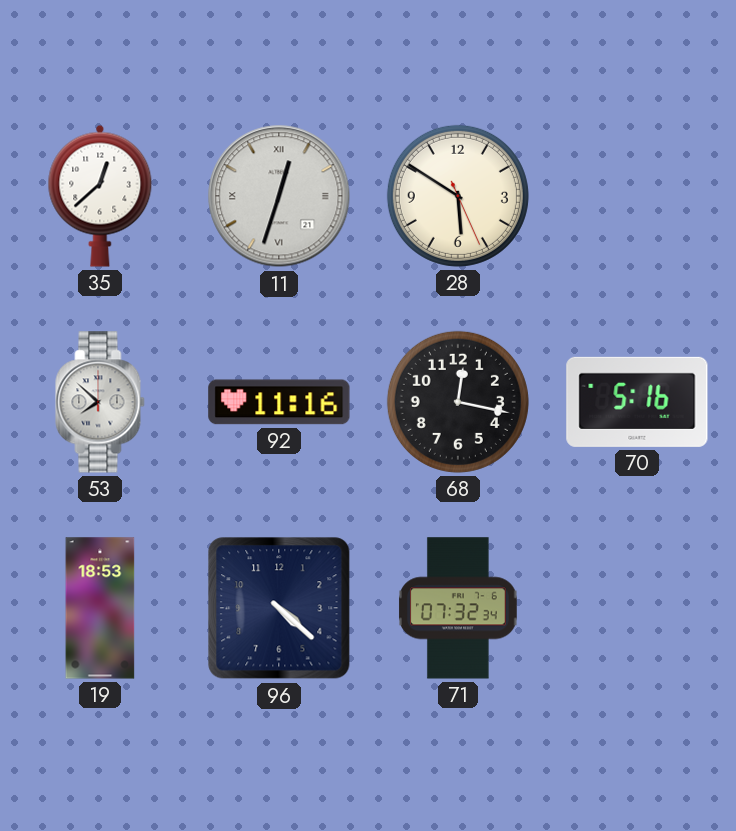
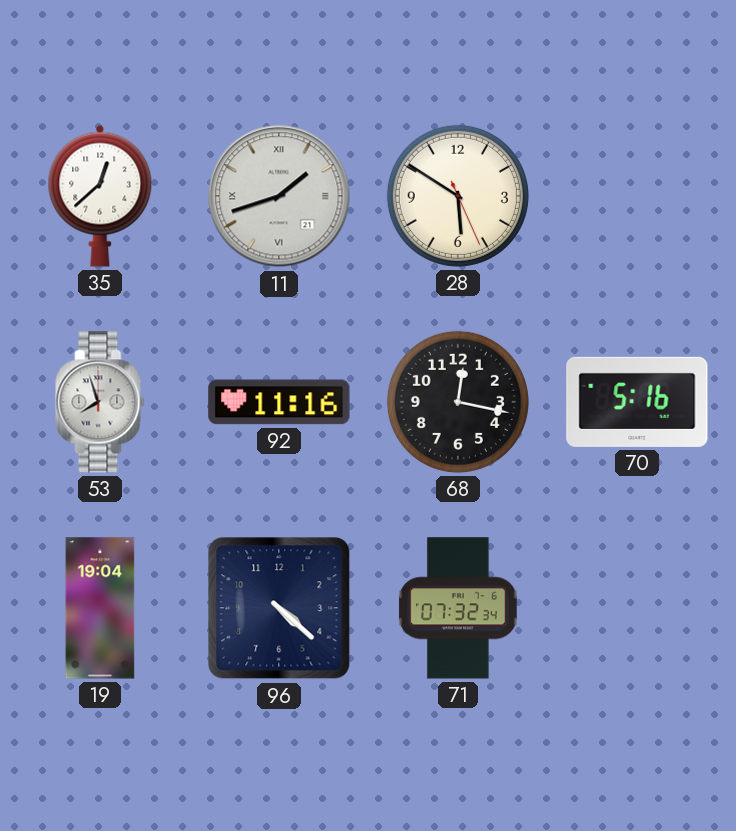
11: 12:33 -> 1:42
53: 7:52 -> 7:57
19: 18:53 -> 19:04
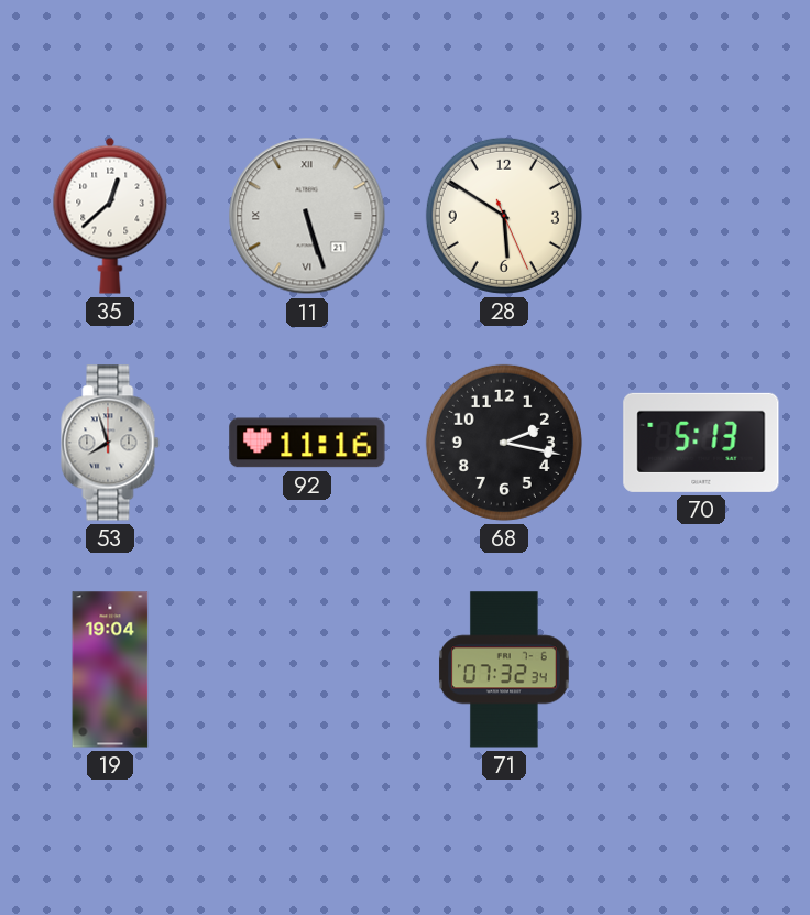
11: 1:42 -> 5:27
68: 12:17 -> 2:17
70: 5:16 -> 5:13
96: 4:22 -> none
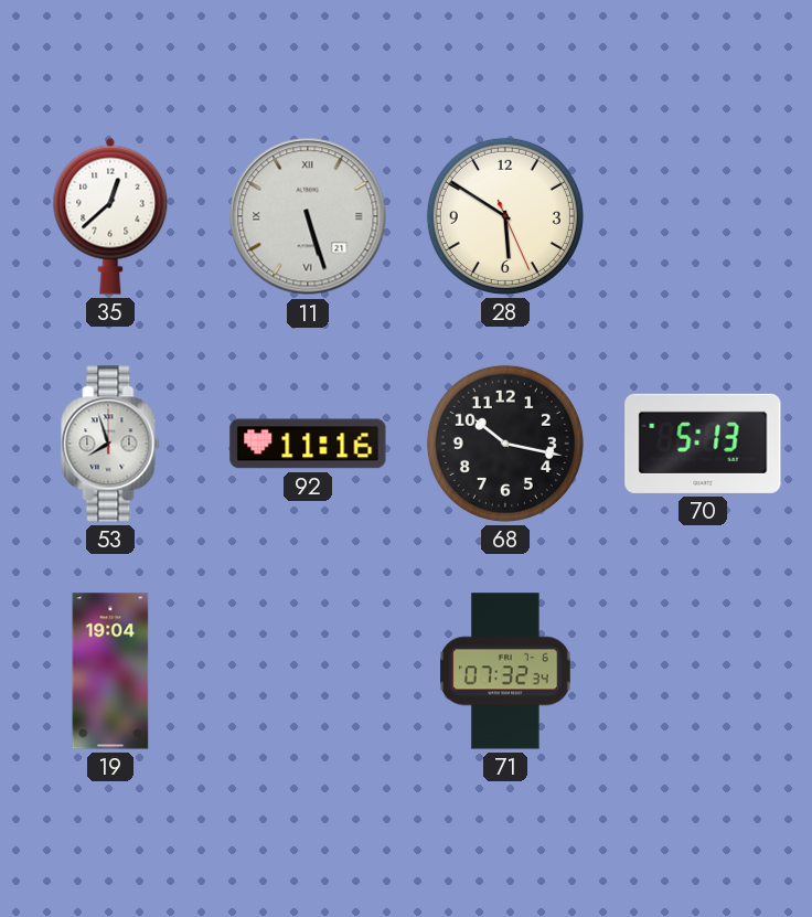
68: 2:17 -> 10:17
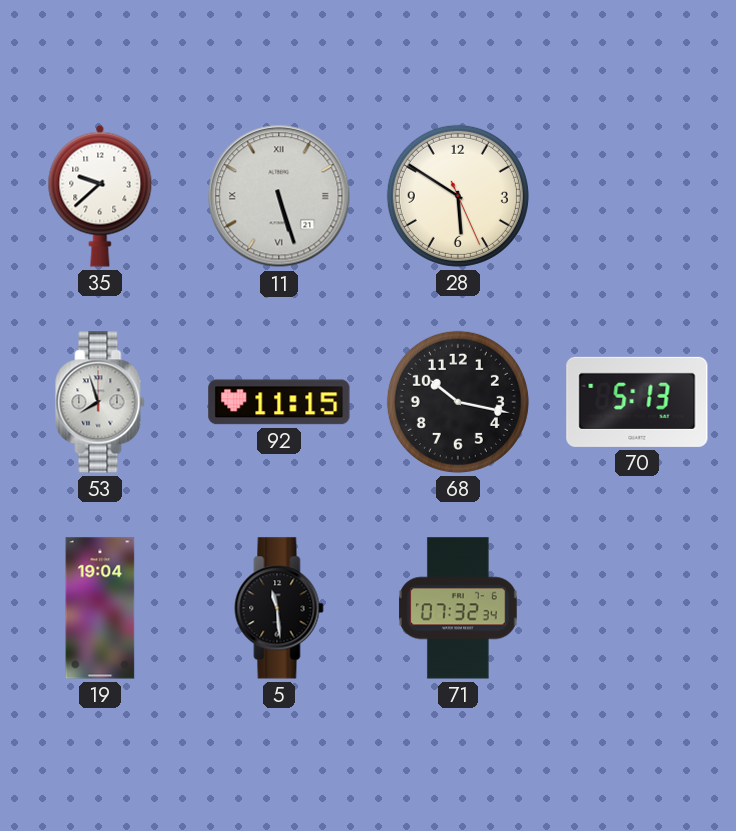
35: 12:38 -> 9:38
92: 11:16 -> 11:15
5: none -> 11:29
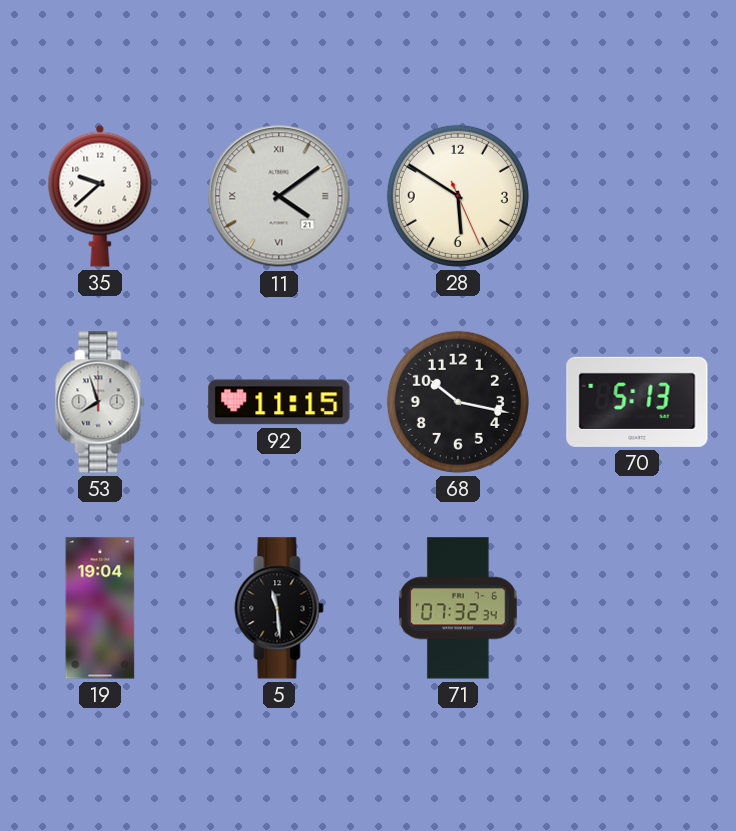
11: 5:27 -> 4:09
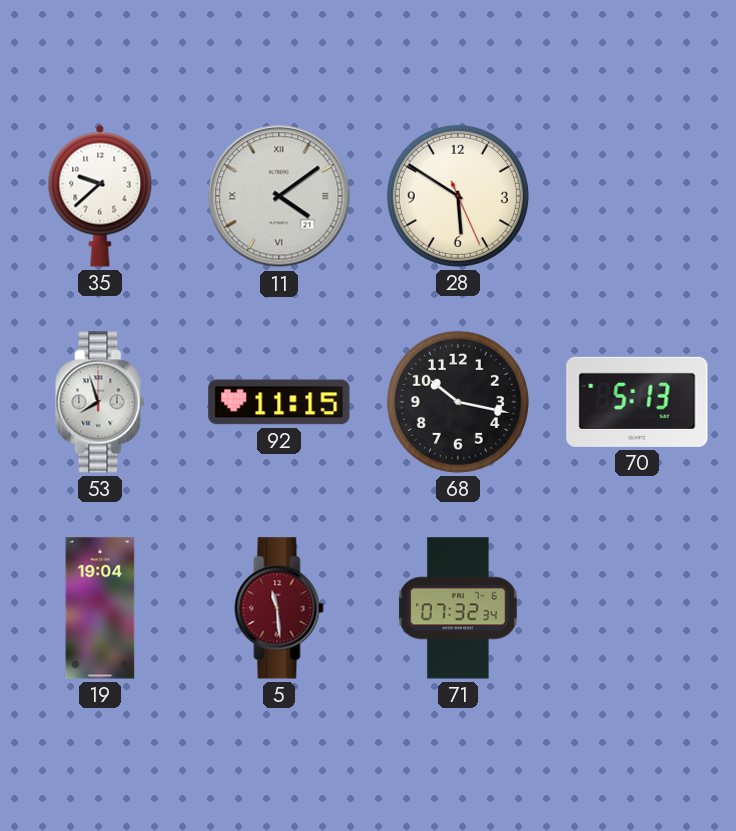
5 dial: black -> burgundy
